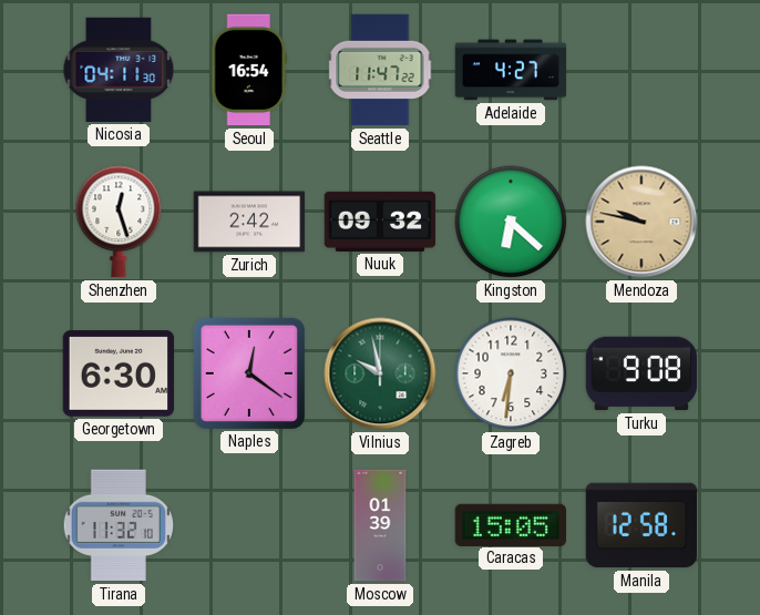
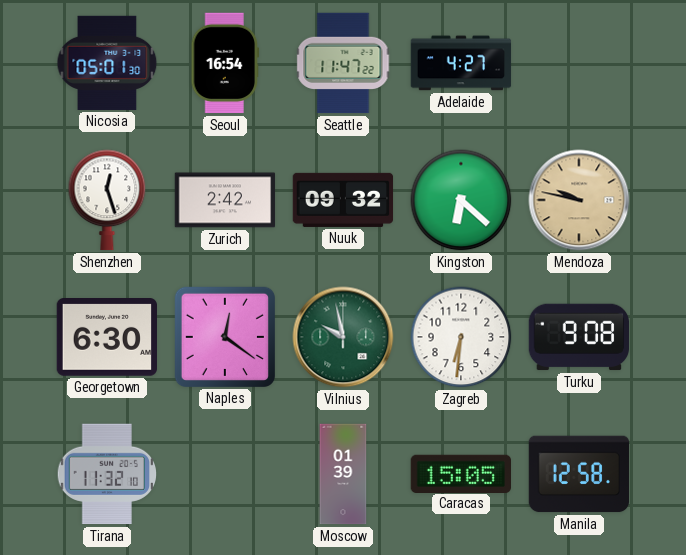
Nicosia: 04:11 -> 05:01
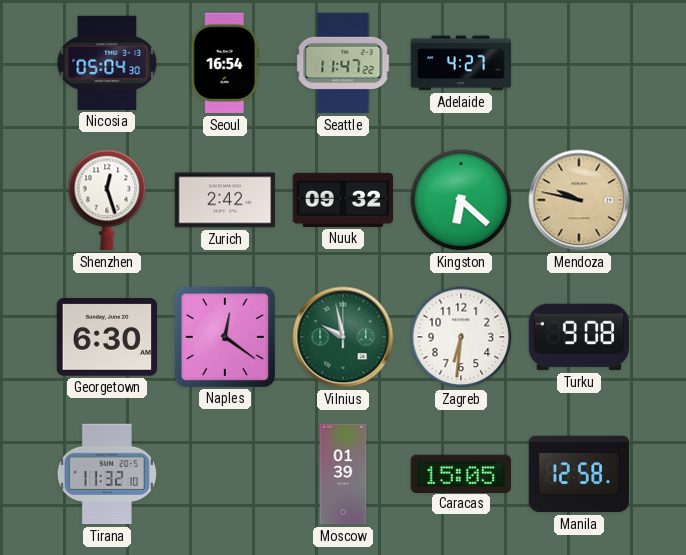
Nicosia: 05:01 -> 05:04
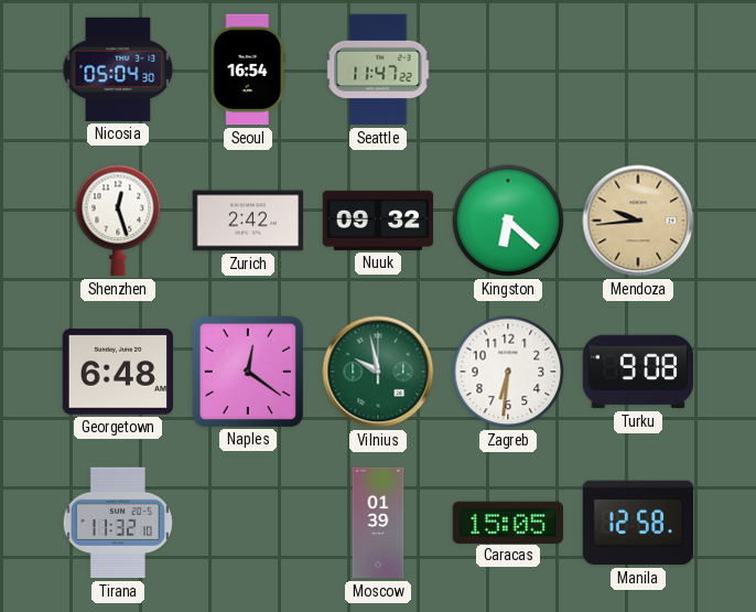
Adelaide: 4:27 -> none
Mendoza: 9:47 -> 9:44
Georgetown: 6:30 -> 6:48
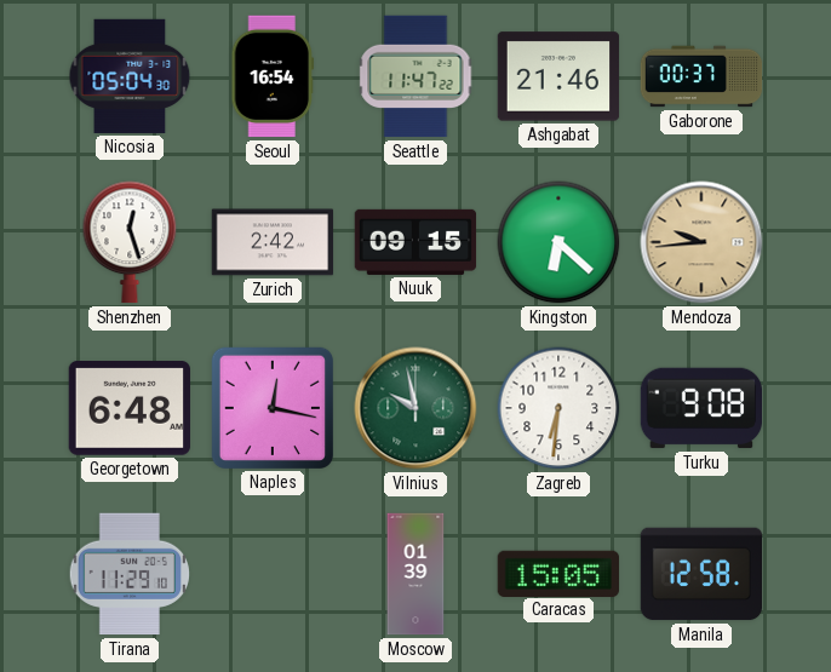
Ashgabat: none -> 21:46
Gaborone: none -> 00:37
Nuuk: 09:32 -> 09:15
Naples: 12:21 -> 12:17
Tirana: 11:32 -> 11:29
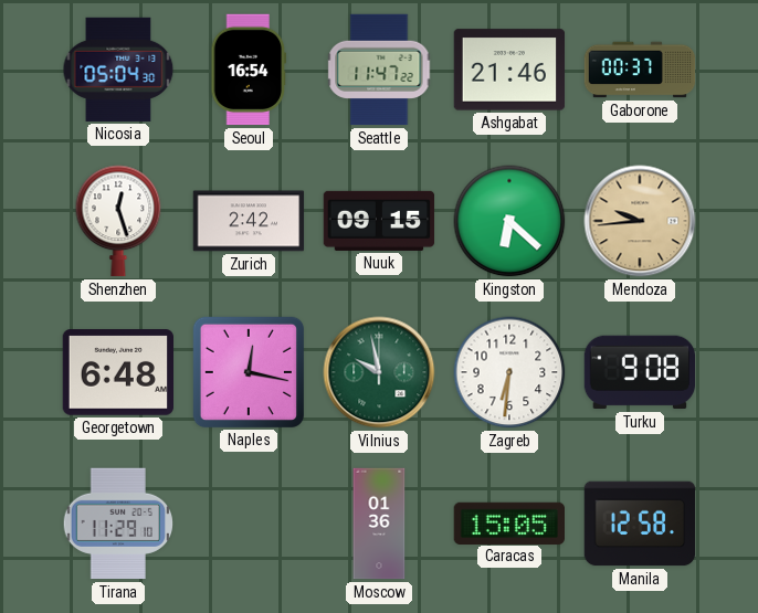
Moscow: 01:39 -> 01:36
